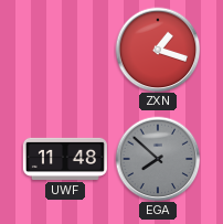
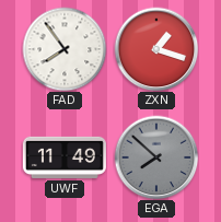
FAD: none -> 7:54
UWF: 11:48 -> 11:49
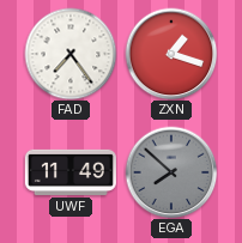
FAD: 7:54 -> 7:24
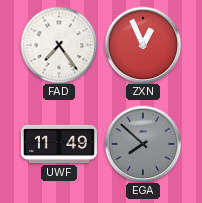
ZXN: 1:18 -> 12:56
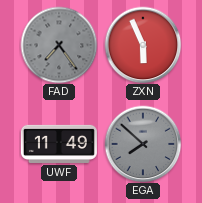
FAD dial: white -> grey
ZXN: 12:56 -> 5:56
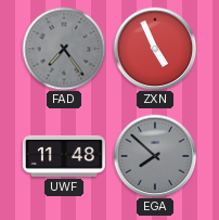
ZXN: 5:56 -> 4:56
UWF: 11:49 -> 11:48
